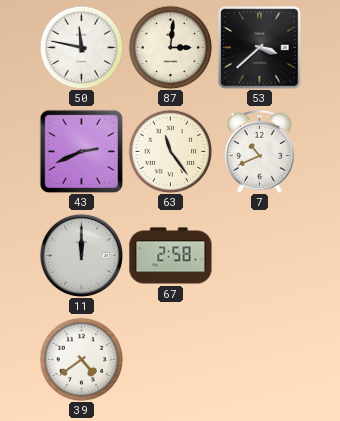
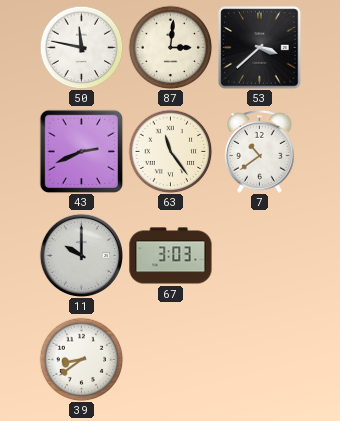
7: 10:41 -> 10:39
11: 12:00 -> 10:00
67: 2:58 -> 3:03
39: 4:39 -> 8:39
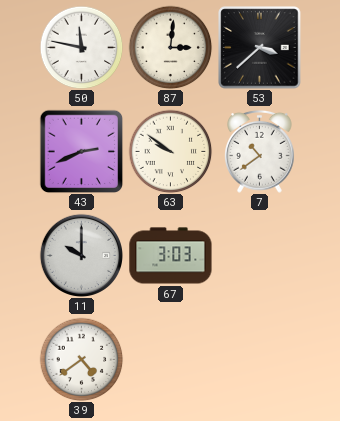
63: 11:24 -> 9:51
39: 8:39 -> 4:39
